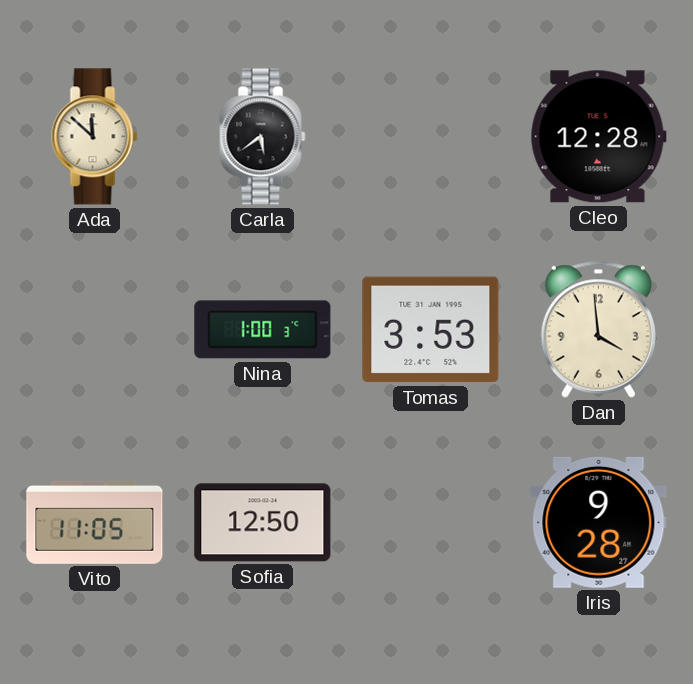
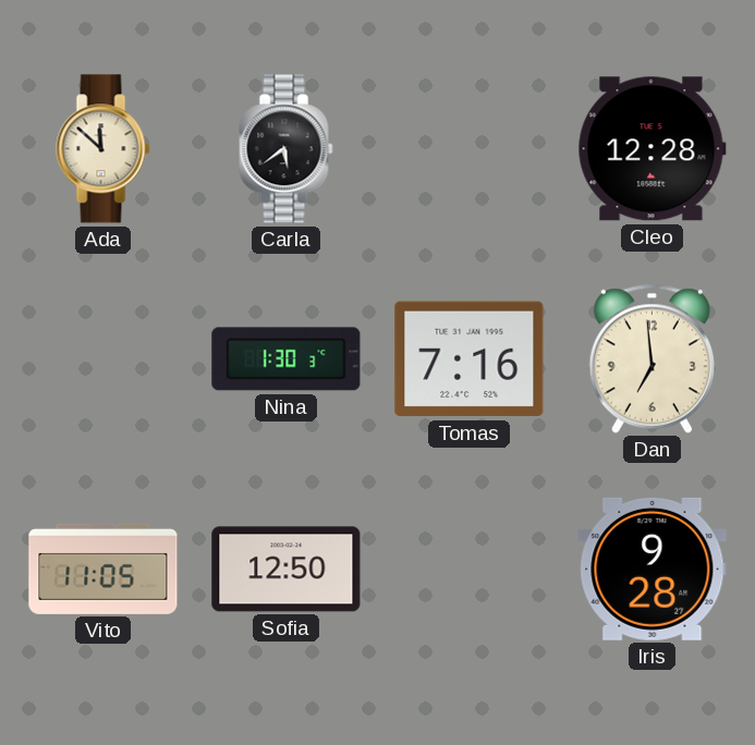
Nina: 1:00 -> 1:30
Tomas: 3:53 -> 7:16
Dan: 3:59 -> 6:59
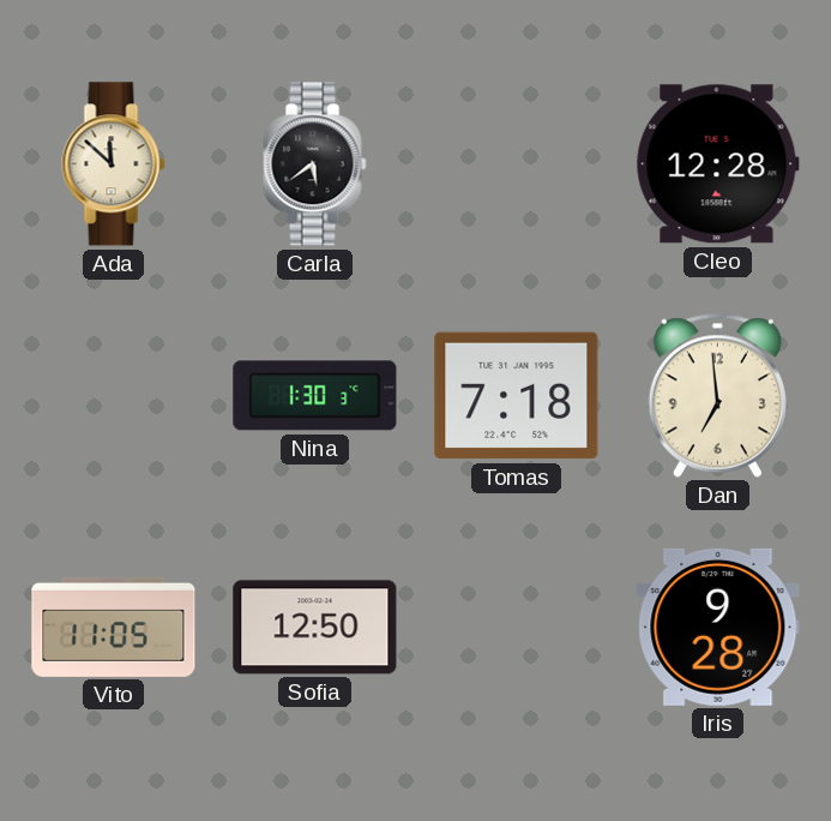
Tomas: 7:16 -> 7:18
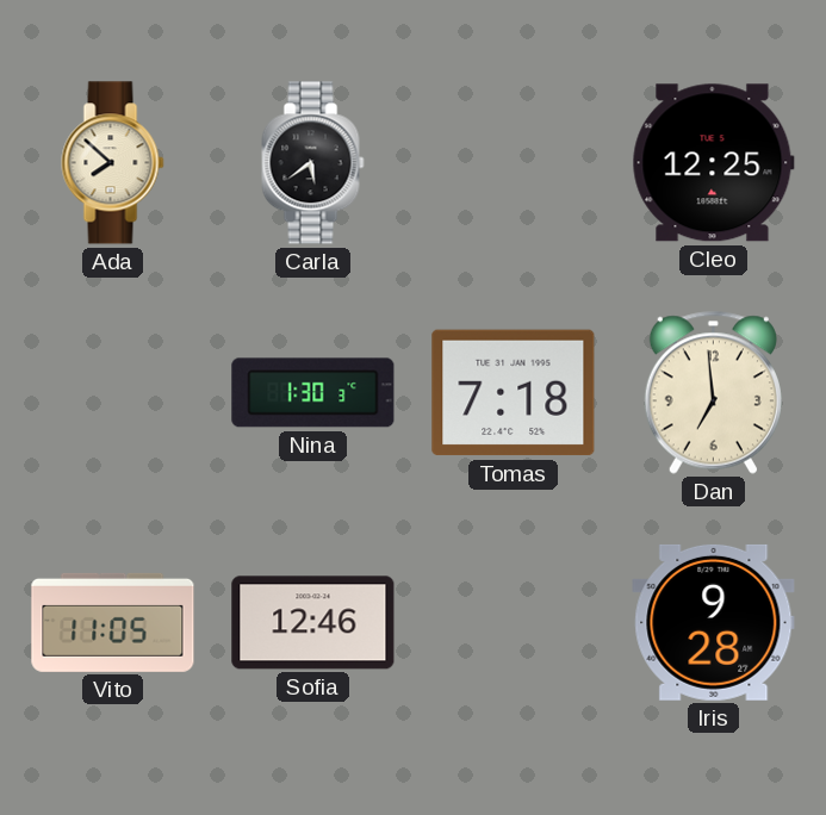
Ada: 11:52 -> 7:52
Cleo: 12:28 -> 12:25
Sofia: 12:50 -> 12:46
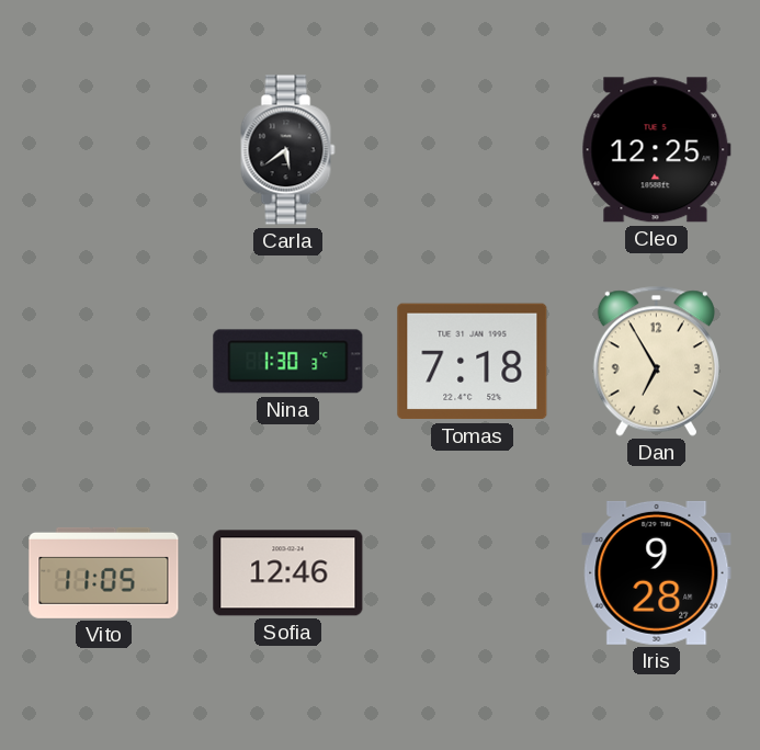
Ada: 7:52 -> none
Dan: 6:59 -> 6:55
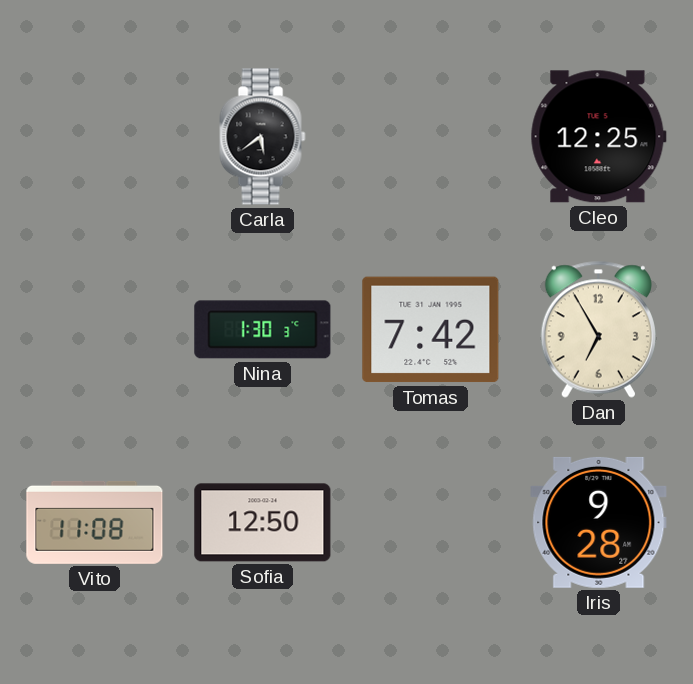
Tomas: 7:18 -> 7:42
Vito: 11:05 -> 11:08
Sofia: 12:46 -> 12:50
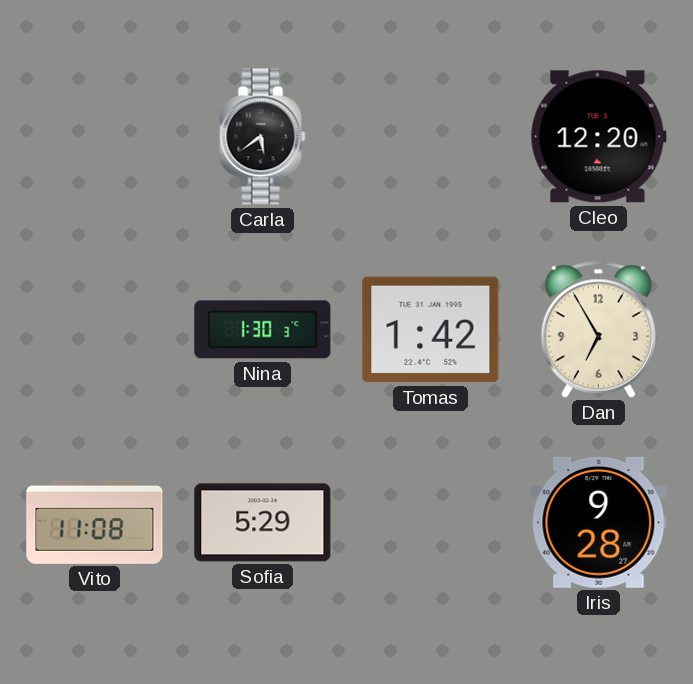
Cleo: 12:25 -> 12:20
Tomas: 7:42 -> 1:42
Sofia: 12:50 -> 5:29
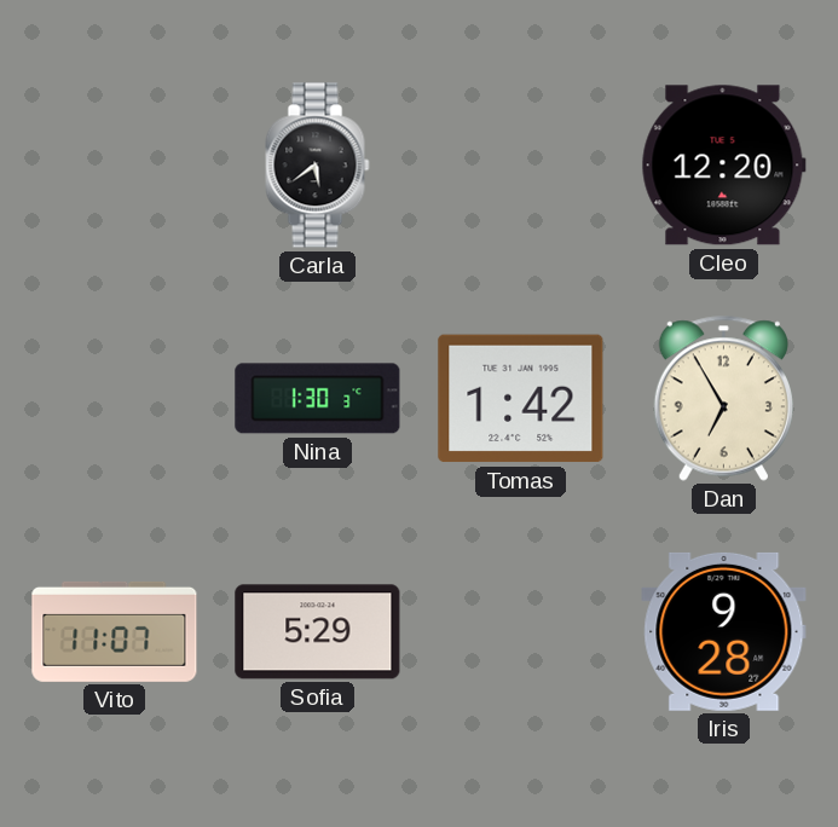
Vito: 11:08 -> 11:07
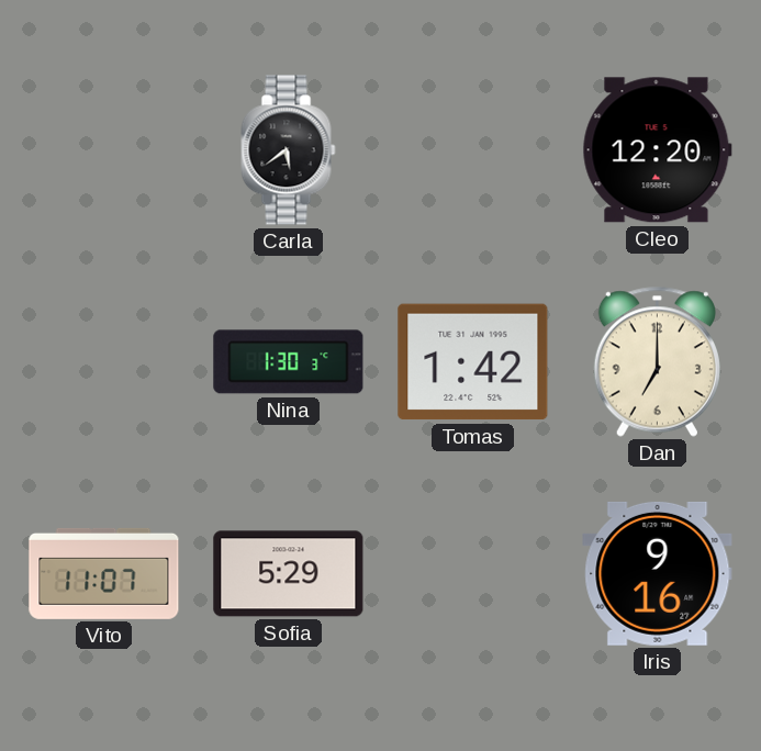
Dan: 6:55 -> 7:00
Iris: 9:28 -> 9:16
